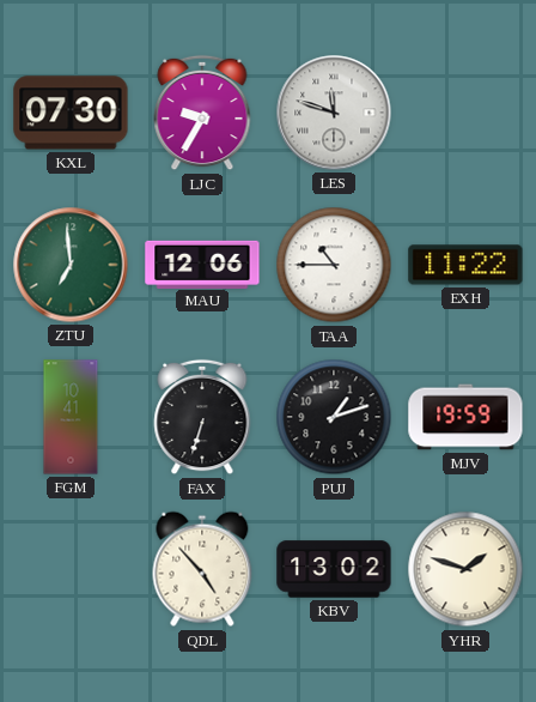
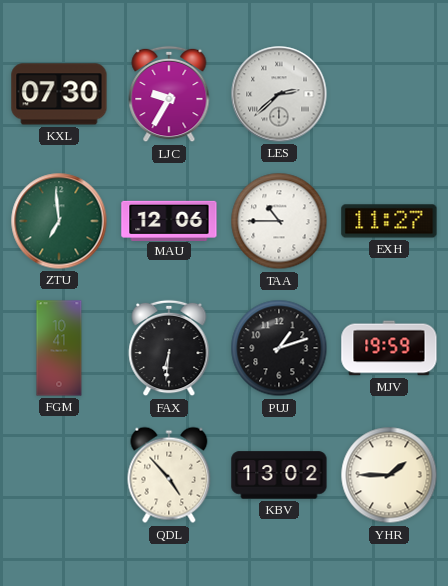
LES: 11:48 -> 2:38
EXH: 11:22 -> 11:27
FAX: 6:33 -> 6:31
YHR: 1:48 -> 1:45
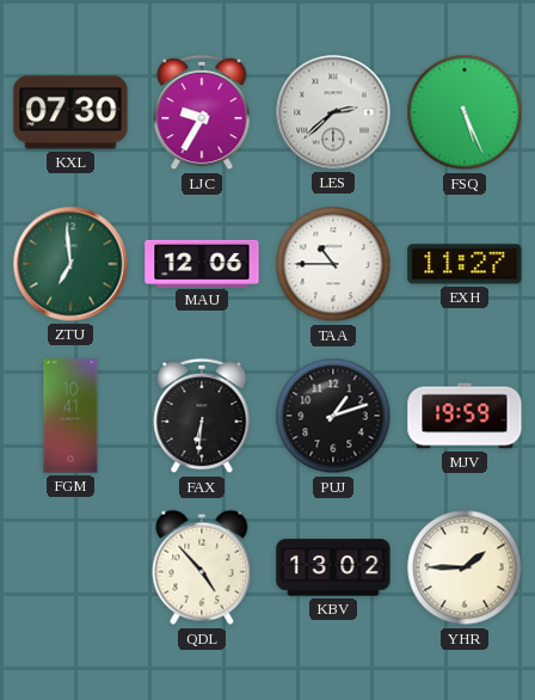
FSQ: none -> 5:26
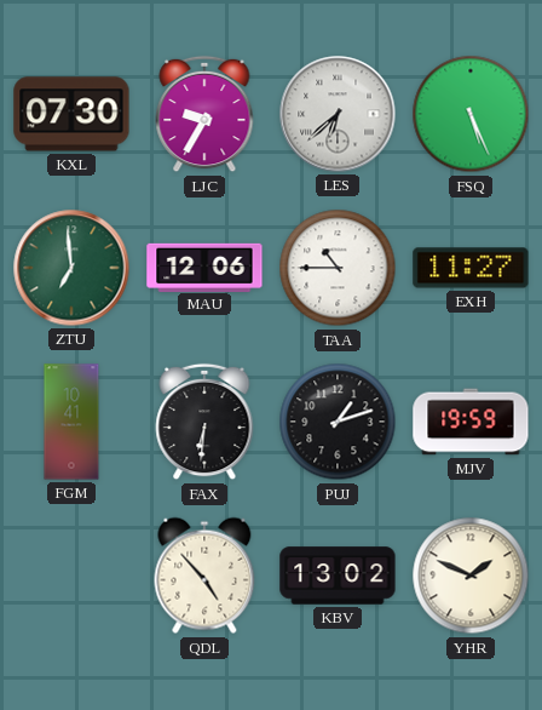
LES: 2:38 -> 6:38
YHR: 1:45 -> 1:49
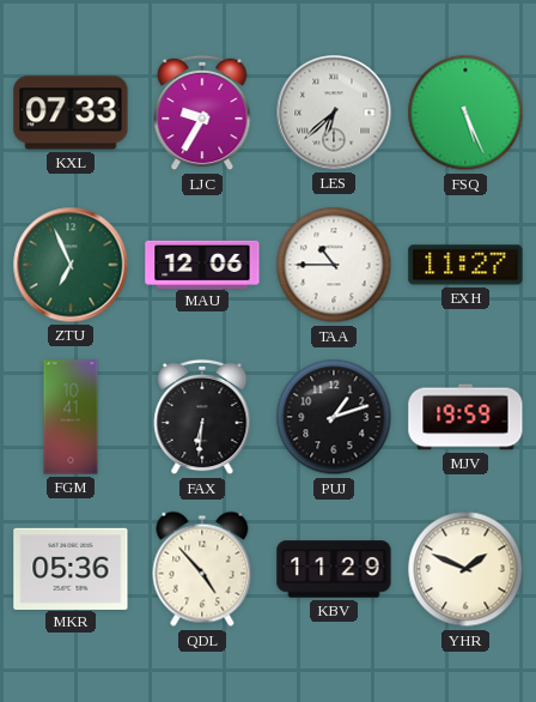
KXL: 07:30 -> 07:33
ZTU: 6:59 -> 6:56
MKR: none -> 05:36
KBV: 13:02 -> 11:29
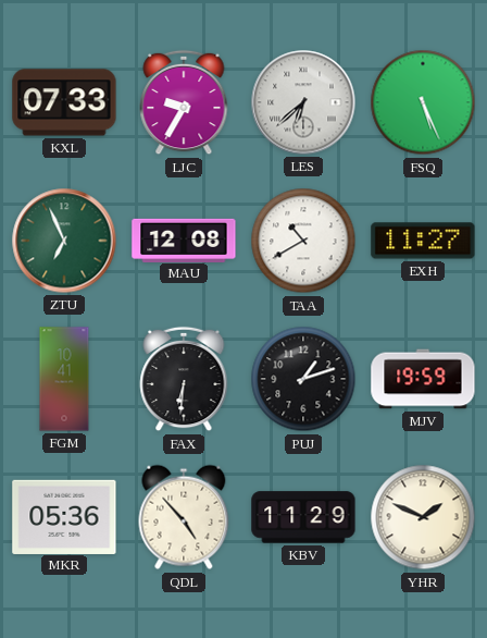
MAU: 12:06 -> 12:08
TAA: 10:45 -> 10:40
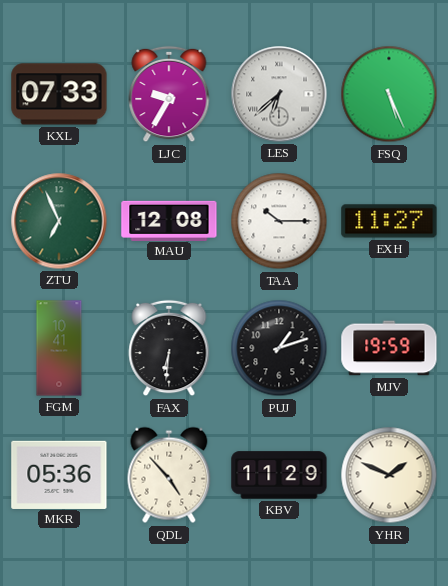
TAA: 10:40 -> 10:15
